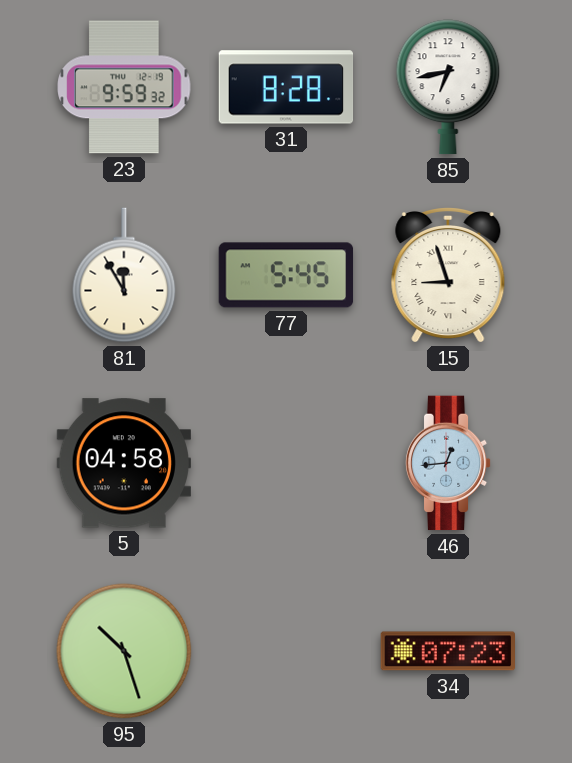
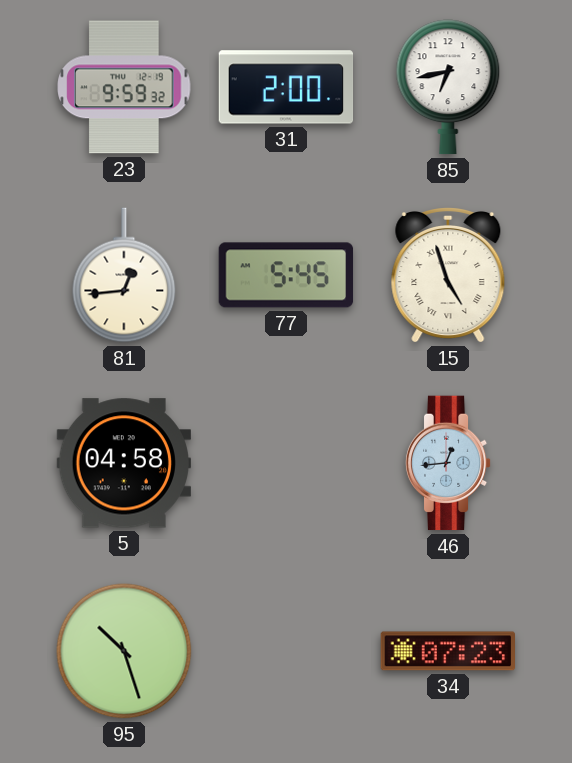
31: 8:28 -> 2:00
81: 11:55 -> 12:44
15: 8:57 -> 4:57
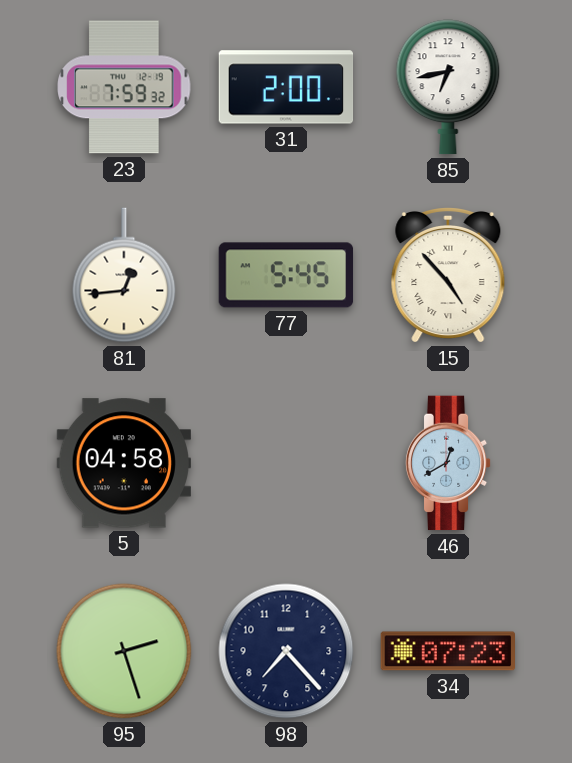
23: 9:59 -> 7:59
15: 4:57 -> 4:53
46: 12:44 -> 12:40
95: 10:27 -> 2:27
98: none -> 7:23
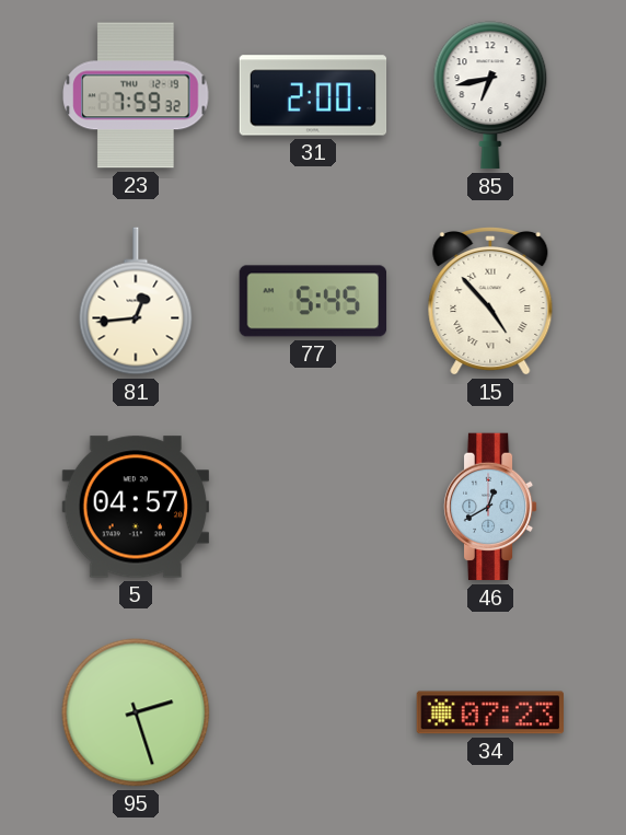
5: 04:58 -> 04:57
98: 7:23 -> none
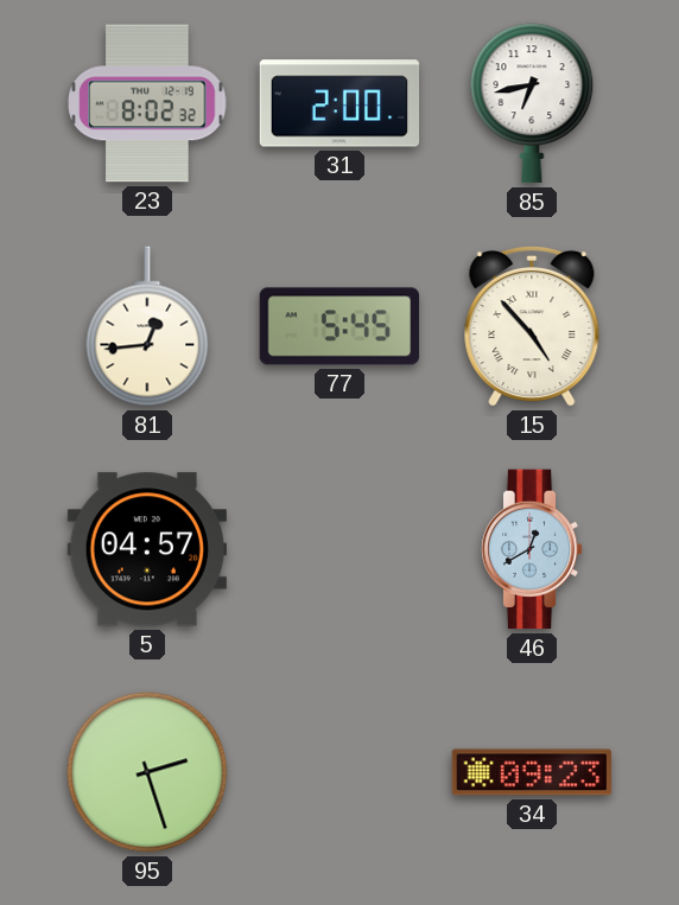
23: 7:59 -> 8:02
34: 07:23 -> 09:23
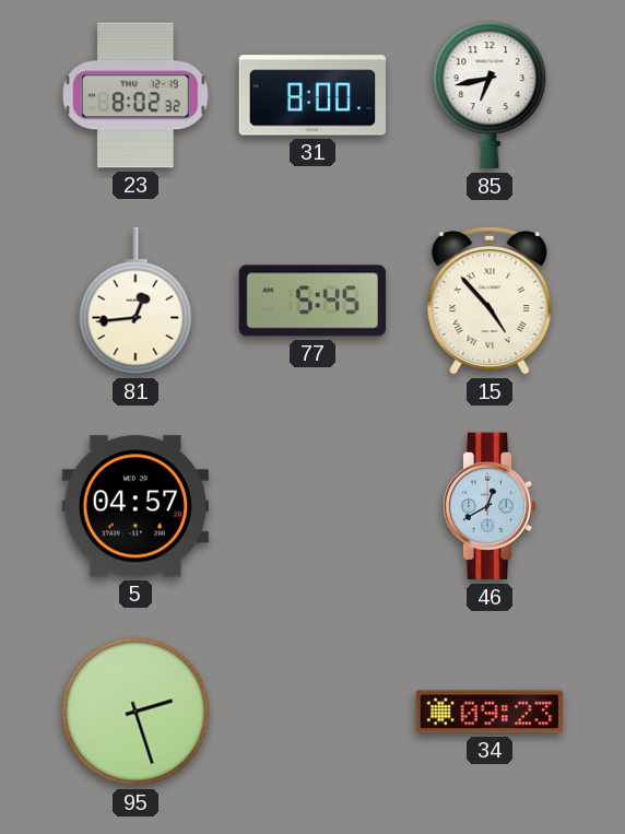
31: 2:00 -> 8:00
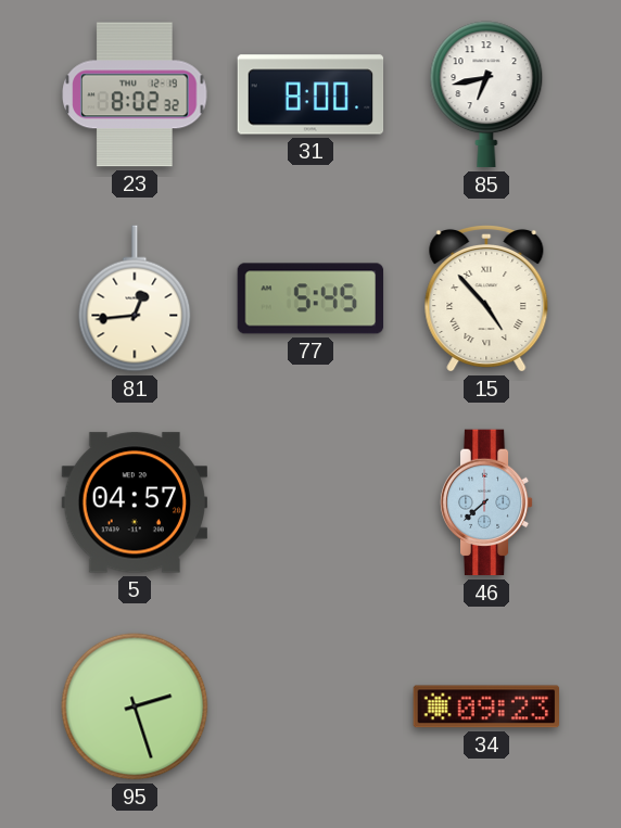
46: 12:40 -> 7:38
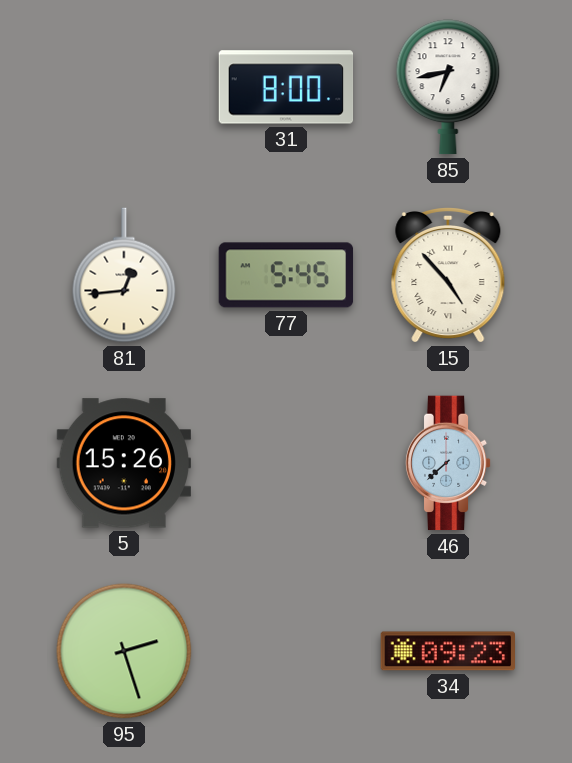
23: 8:02 -> none
5: 04:57 -> 15:26
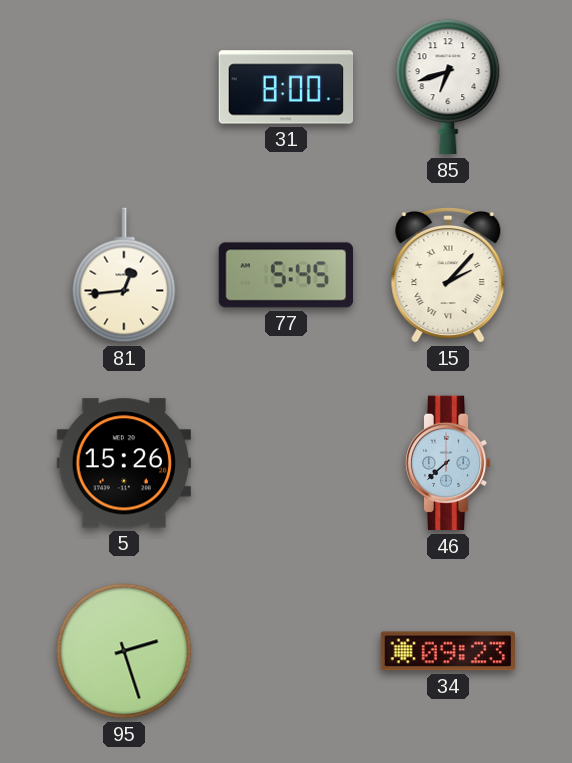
85: 6:43 -> 6:42
15: 4:53 -> 2:07
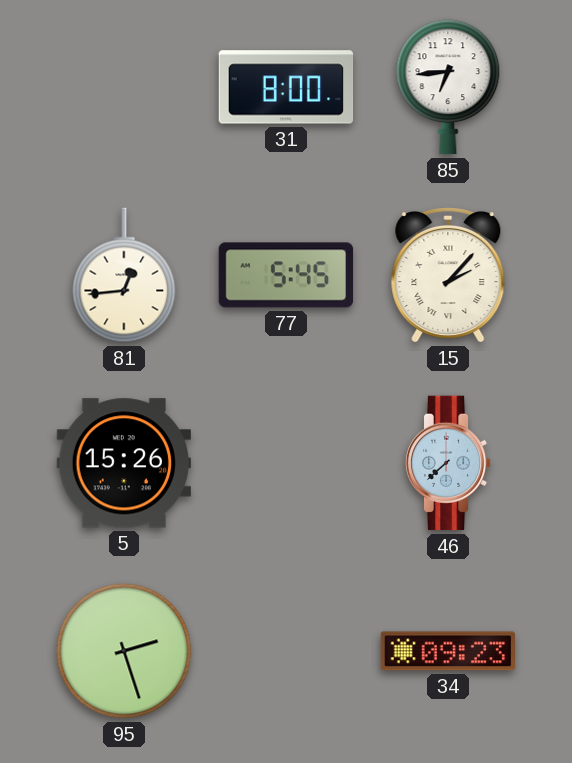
85: 6:42 -> 6:44
